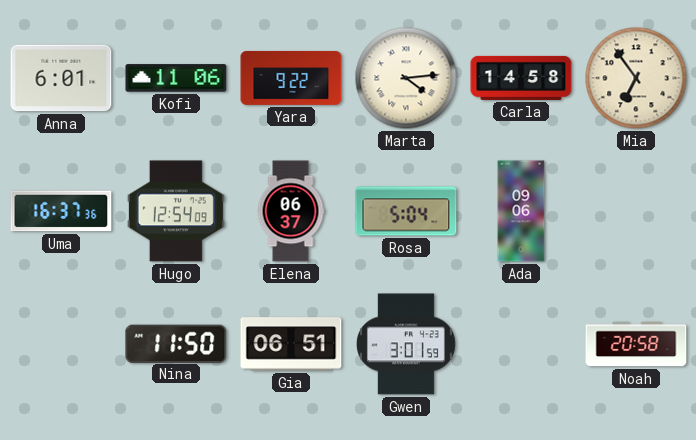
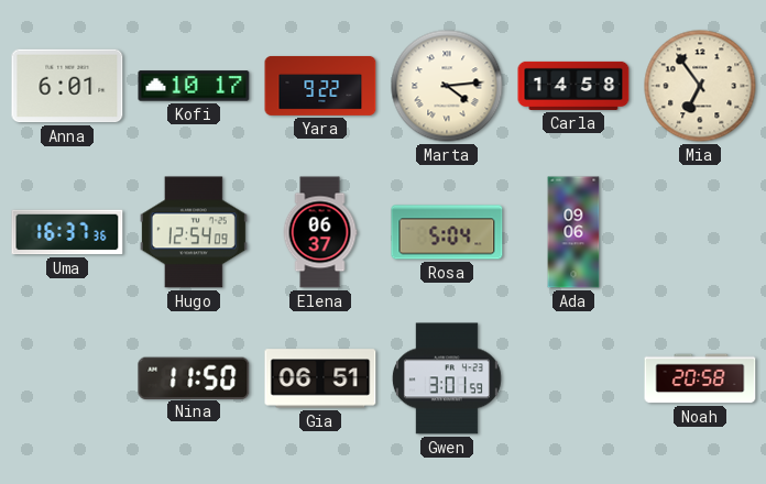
Kofi: 11:06 -> 10:17
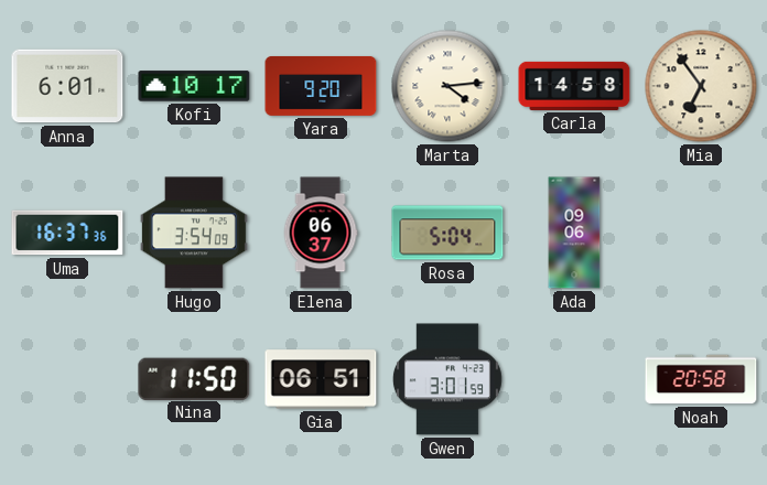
Yara: 9:22 -> 9:20
Hugo: 12:54 -> 3:54
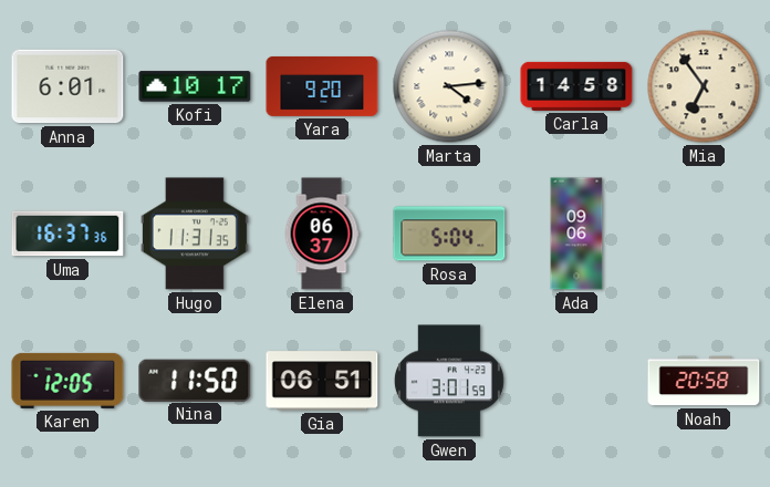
Hugo: 3:54 -> 11:31
Karen: none -> 12:05
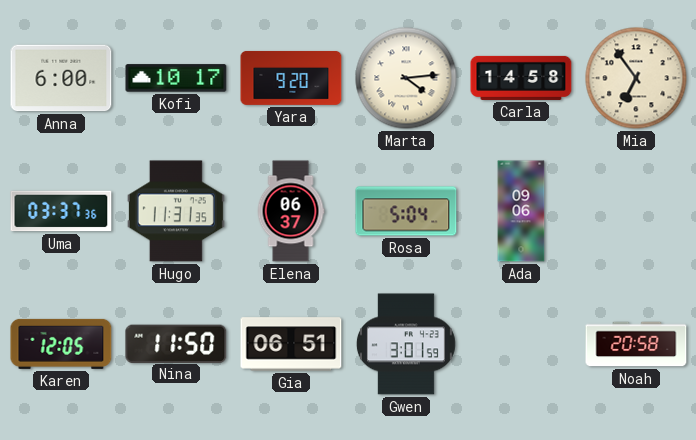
Anna: 6:01 -> 6:00
Uma: 16:37 -> 03:37
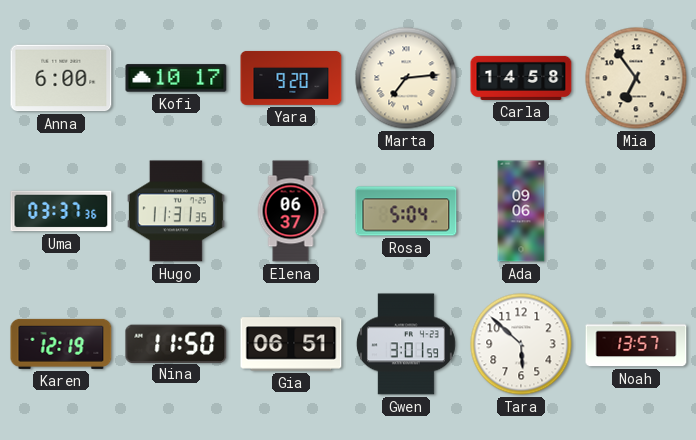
Marta: 4:14 -> 7:14
Karen: 12:05 -> 12:19
Tara: none -> 5:52
Noah: 20:58 -> 13:57
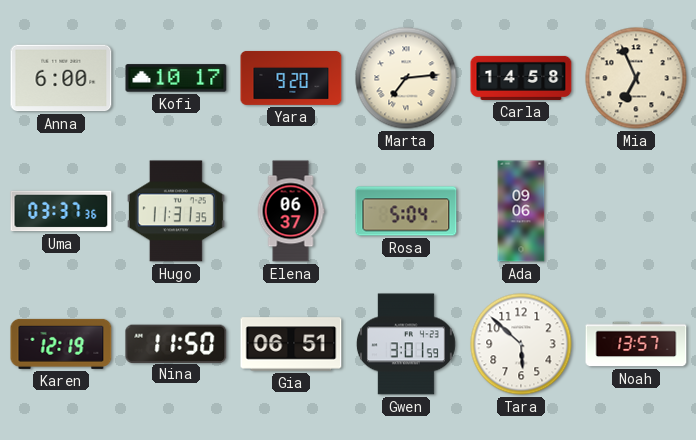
Mia: 6:54 -> 6:56
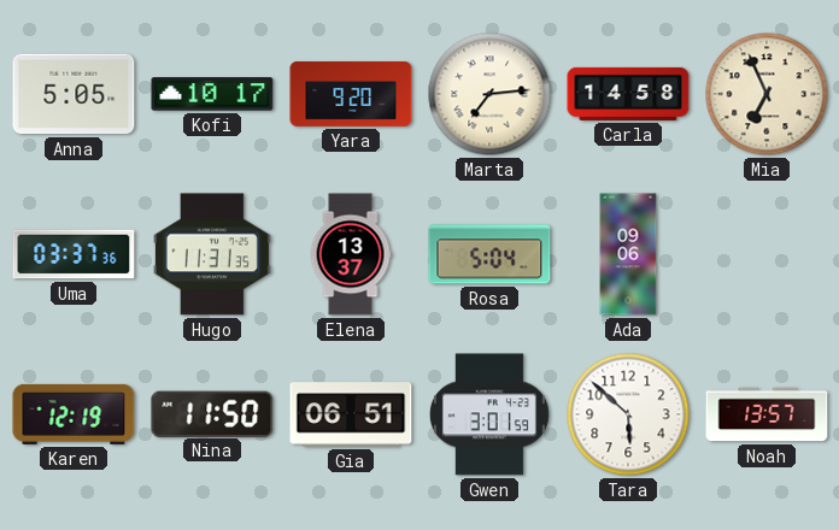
Anna: 6:00 -> 5:05
Elena: 06:37 -> 13:37
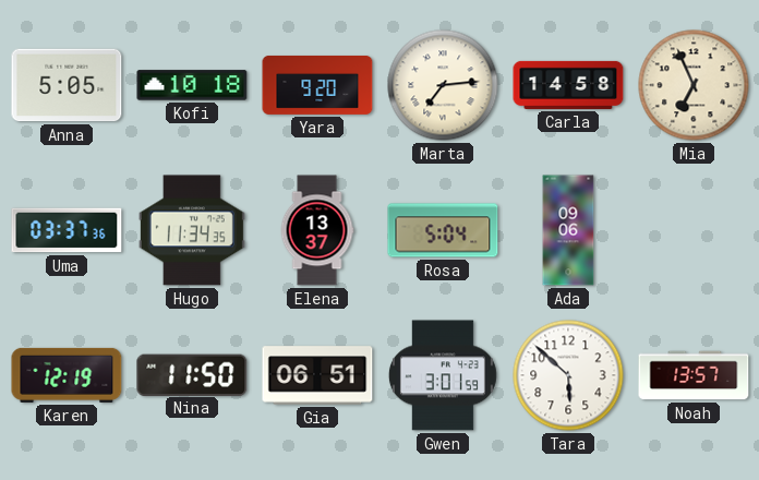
Kofi: 10:17 -> 10:18
Hugo: 11:31 -> 11:34
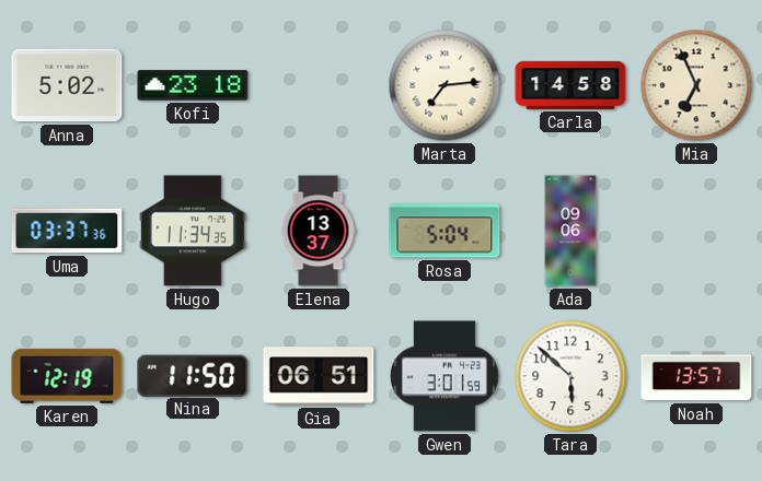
Anna: 5:05 -> 5:02
Kofi: 10:18 -> 23:18
Yara: 9:20 -> none
